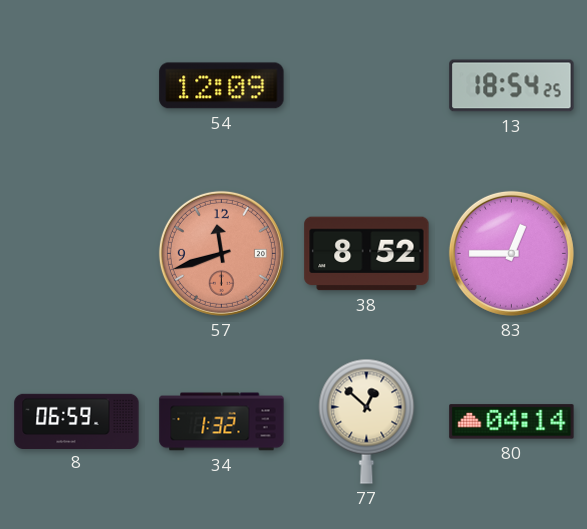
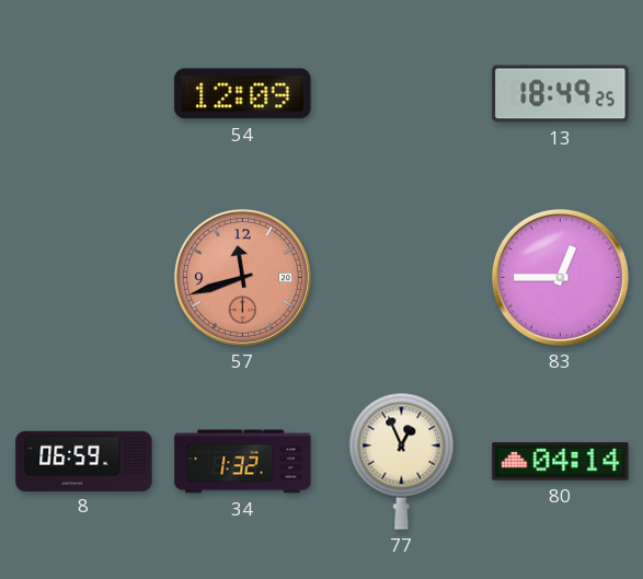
13: 18:54 -> 18:49
38: 8:52 -> none
77: 12:52 -> 12:56
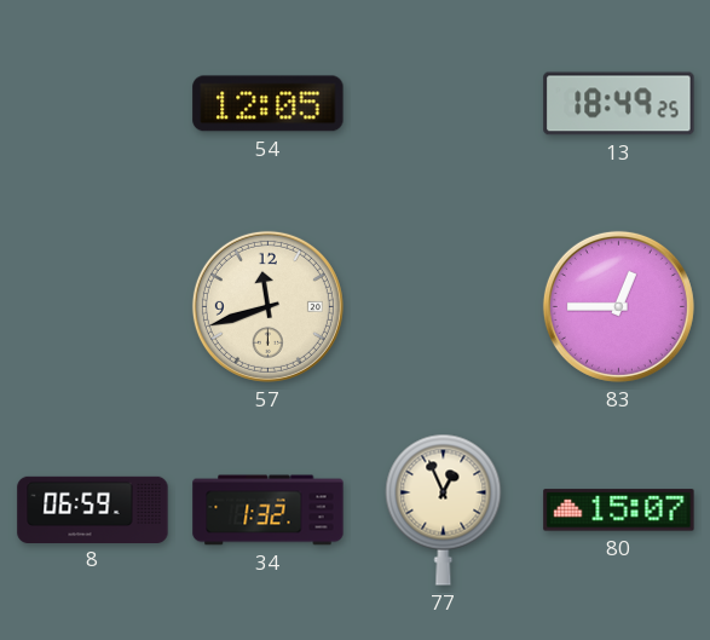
54: 12:09 -> 12:05
57 dial: salmon -> cream
80: 04:14 -> 15:07
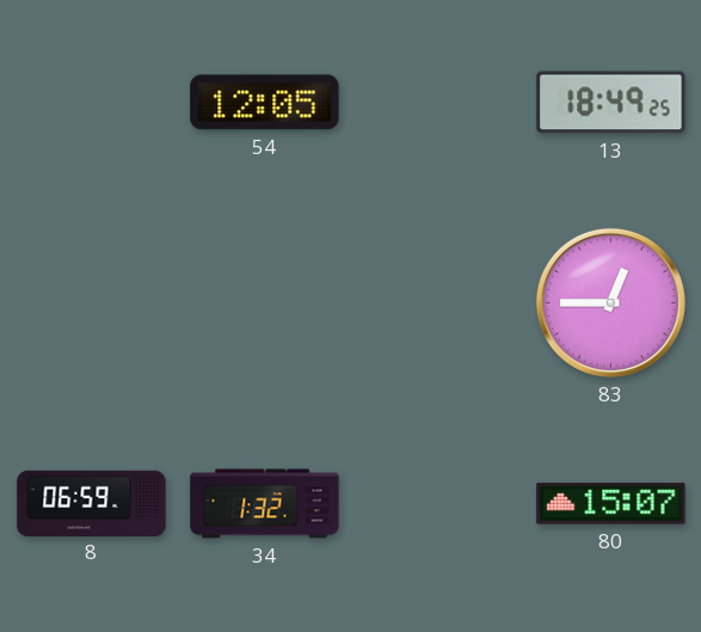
57: 11:42 -> none
77: 12:56 -> none
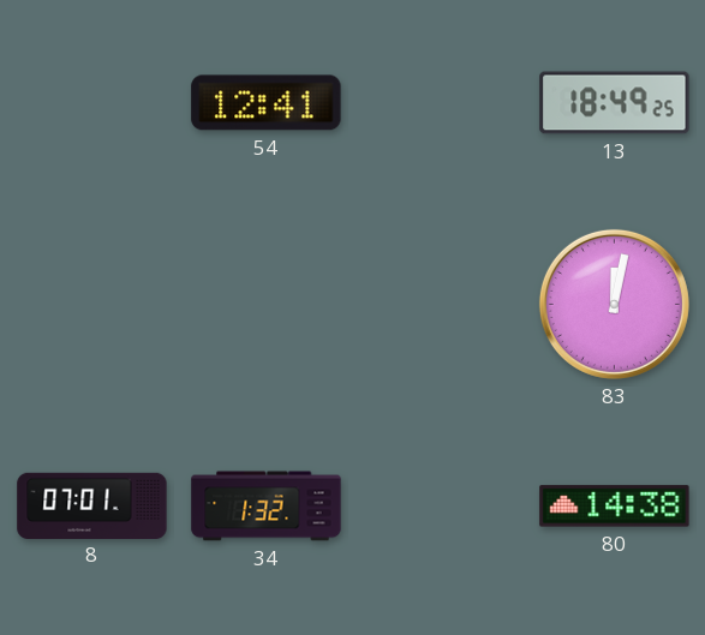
54: 12:05 -> 12:41
83: 12:45 -> 12:02
8: 06:59 -> 07:01
80: 15:07 -> 14:38
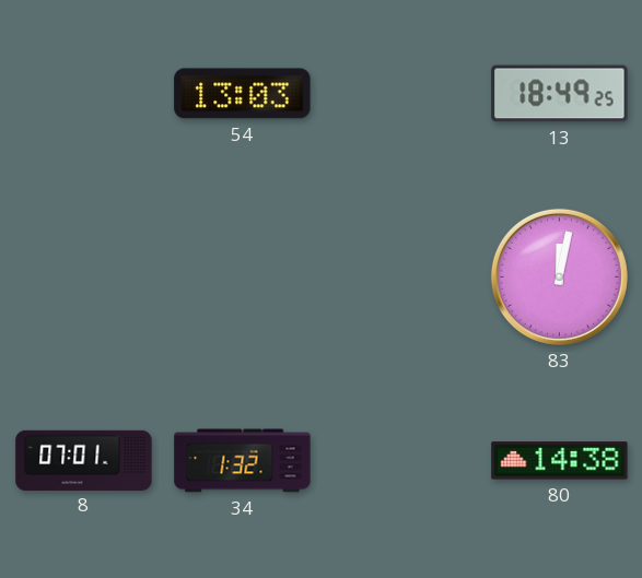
54: 12:41 -> 13:03
